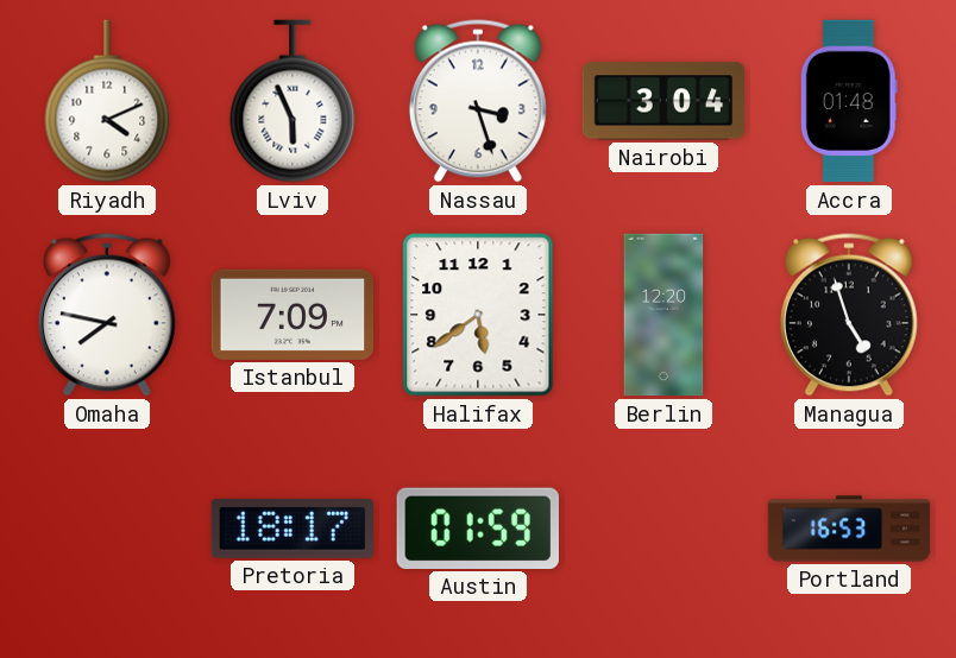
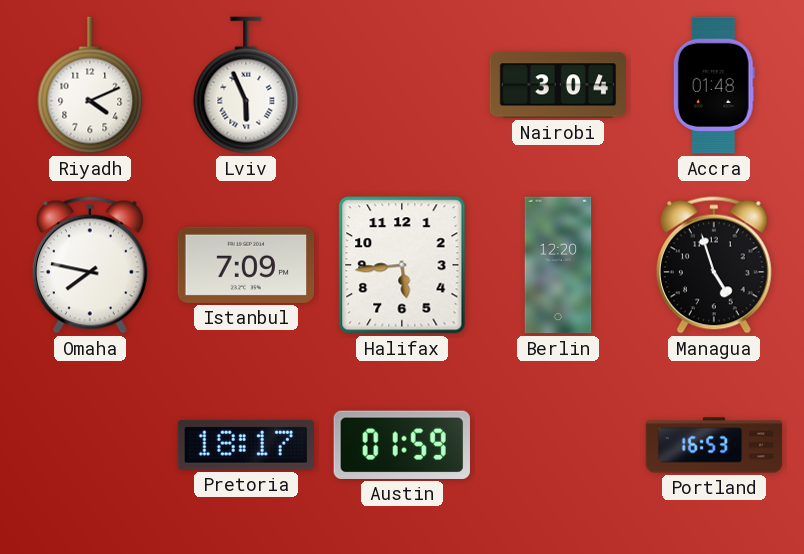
Nassau: 3:27 -> none
Halifax: 5:39 -> 5:44
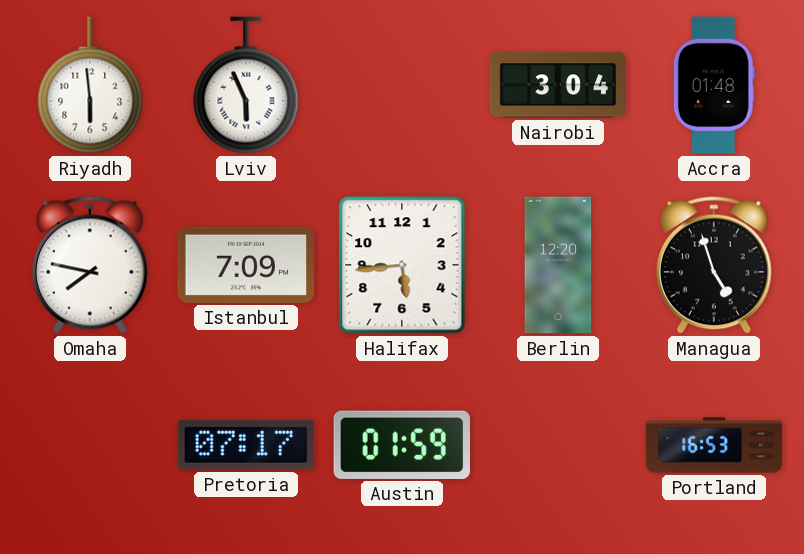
Riyadh: 4:11 -> 5:59
Pretoria: 18:17 -> 07:17
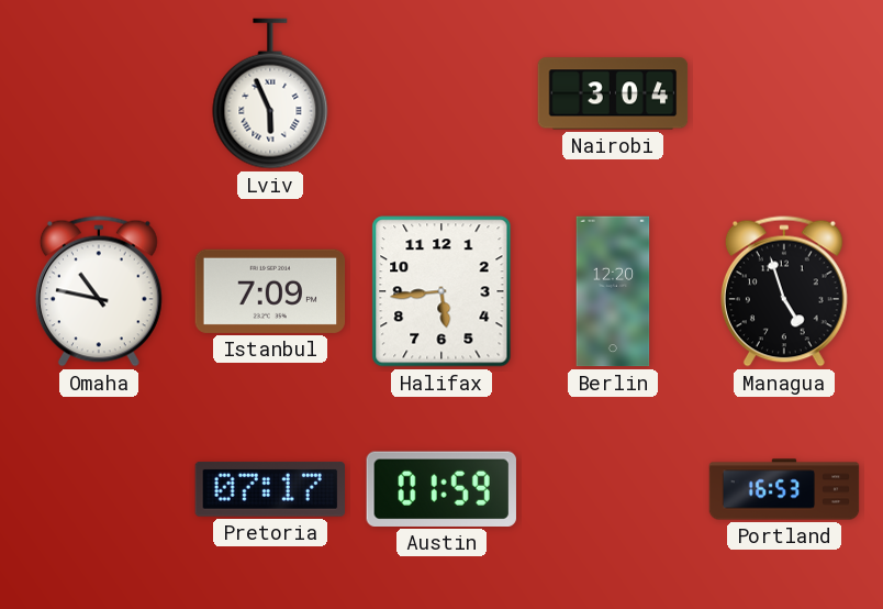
Riyadh: 5:59 -> none
Accra: 01:48 -> none
Omaha: 7:47 -> 10:47
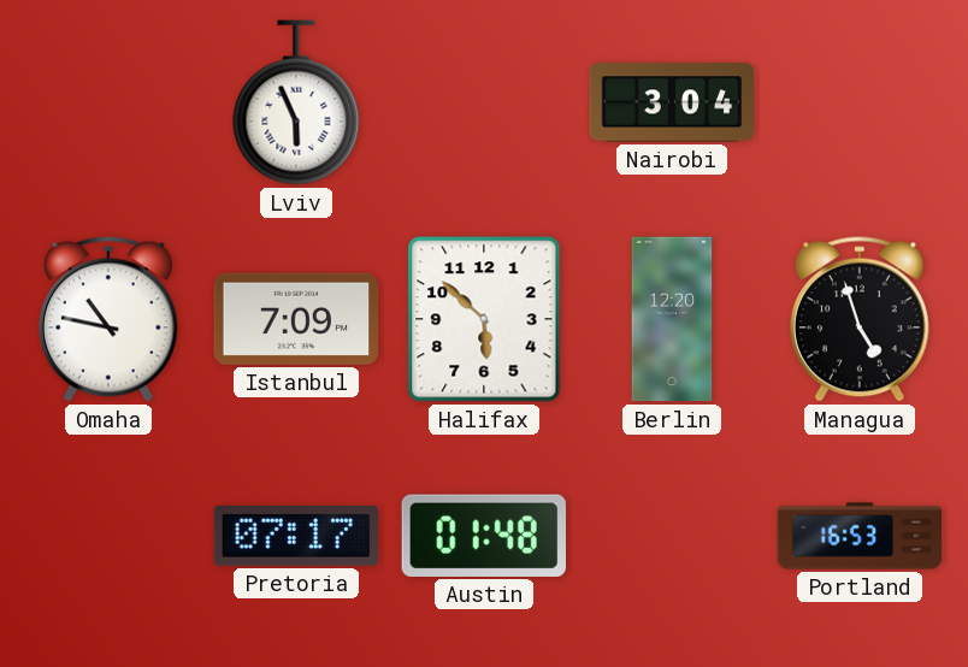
Halifax: 5:44 -> 5:52
Austin: 01:59 -> 01:48
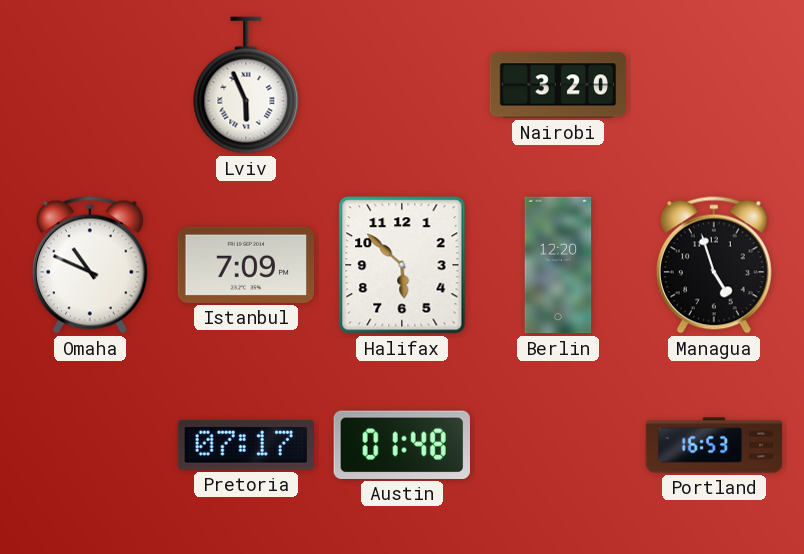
Nairobi: 3:04 -> 3:20
Omaha: 10:47 -> 10:49
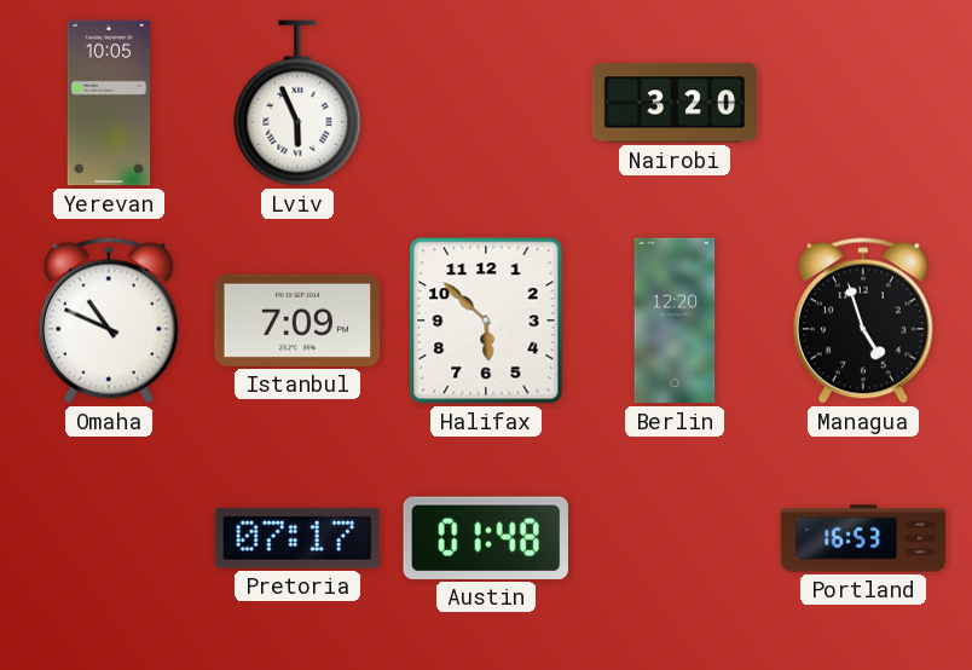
Yerevan: none -> 10:05
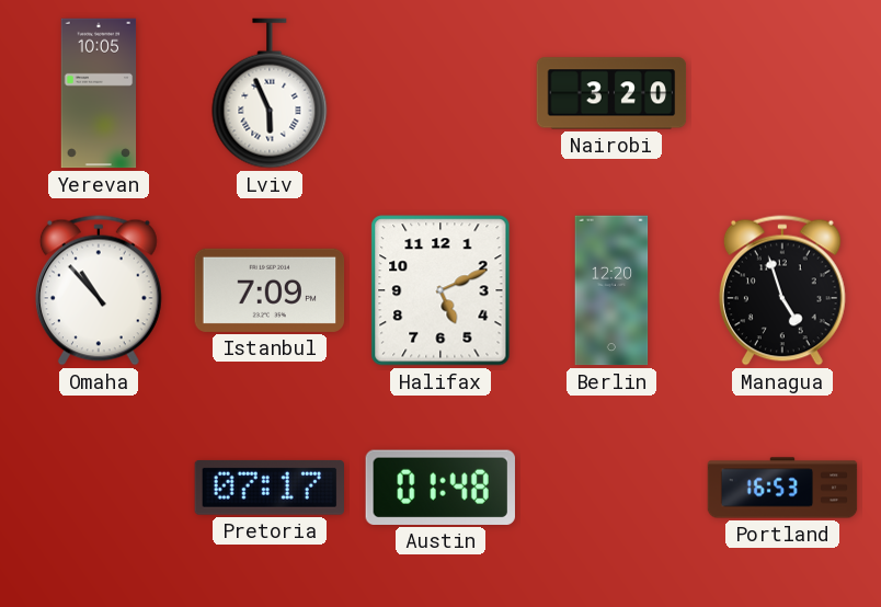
Omaha: 10:49 -> 10:53
Halifax: 5:52 -> 5:11
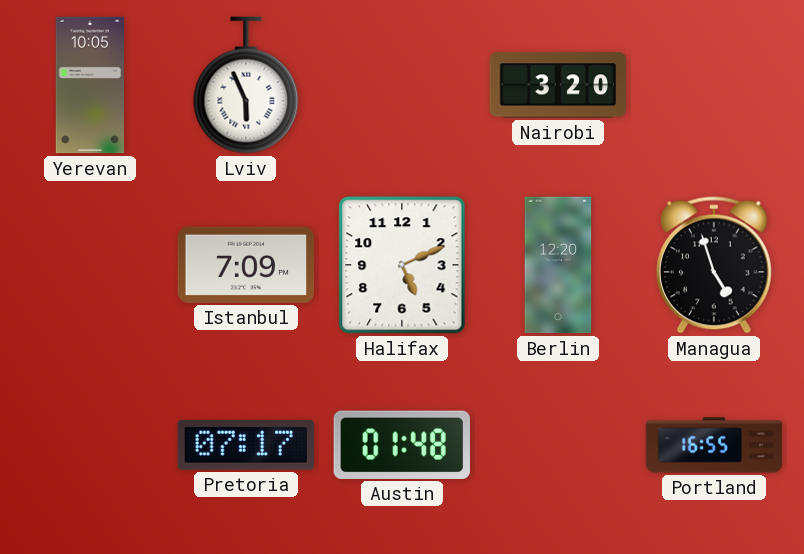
Omaha: 10:53 -> none
Portland: 16:53 -> 16:55
